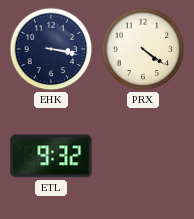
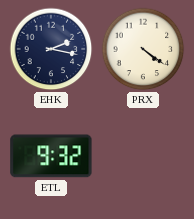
EHK: 3:17 -> 2:17
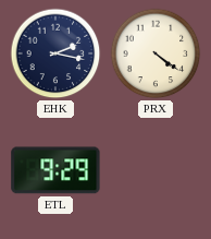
ETL: 9:32 -> 9:29
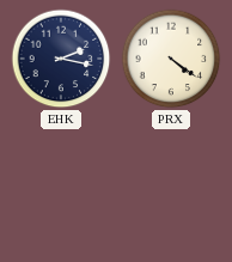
ETL: 9:29 -> none
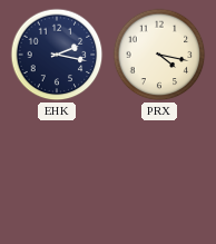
PRX: 4:21 -> 4:17
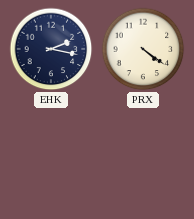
PRX: 4:17 -> 4:21
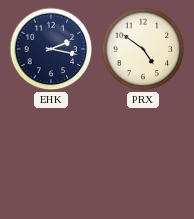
PRX: 4:21 -> 4:51
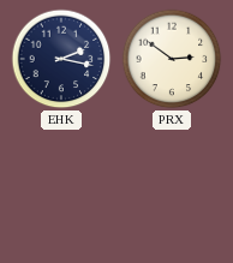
PRX: 4:51 -> 2:51
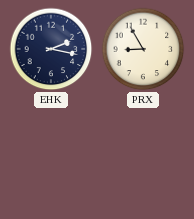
PRX: 2:51 -> 8:55
